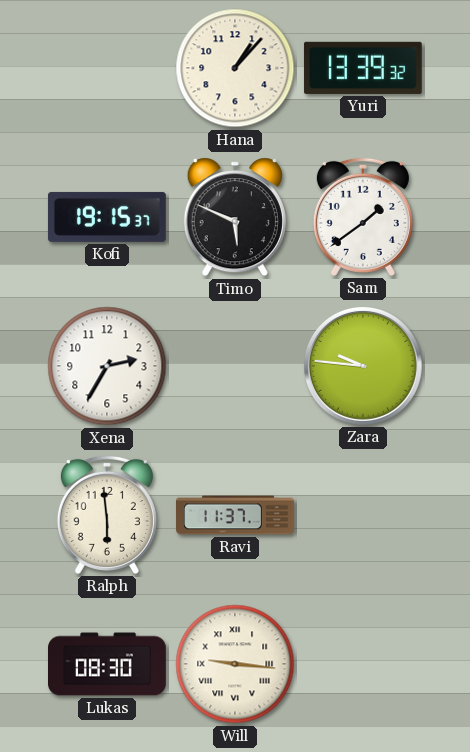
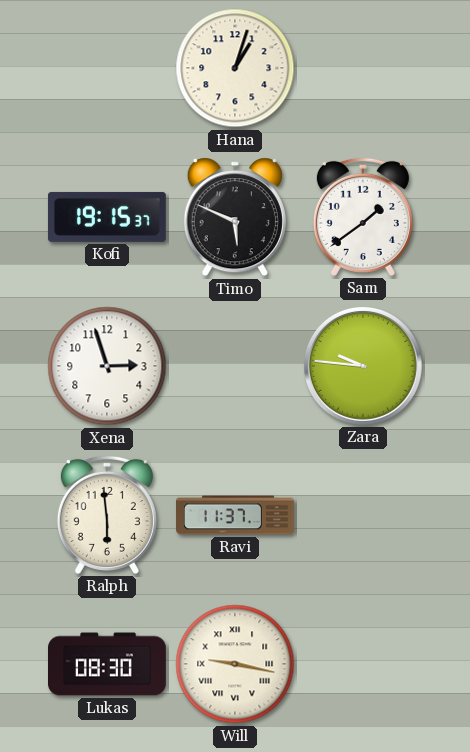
Hana: 1:07 -> 1:03
Yuri: 13:39 -> none
Xena: 2:35 -> 2:57
Will: 9:16 -> 9:17
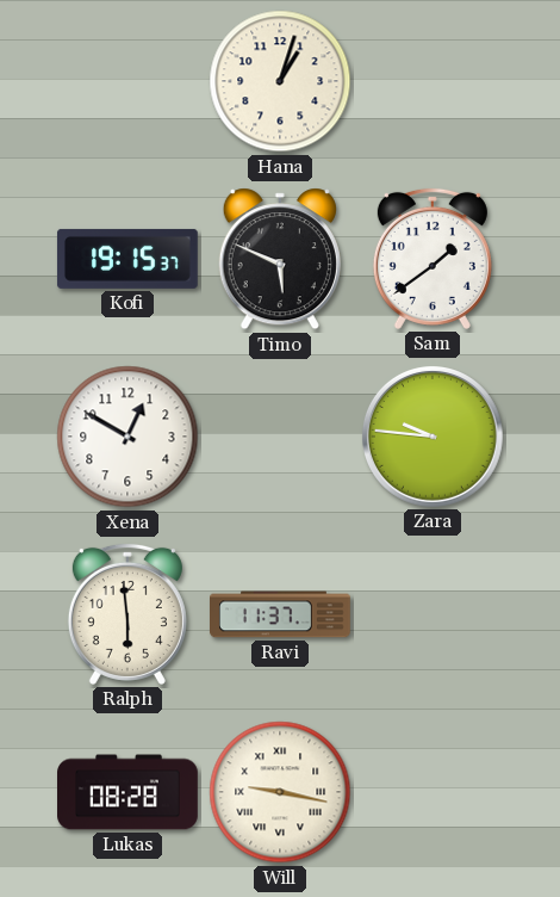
Xena: 2:57 -> 12:50
Lukas: 08:30 -> 08:28
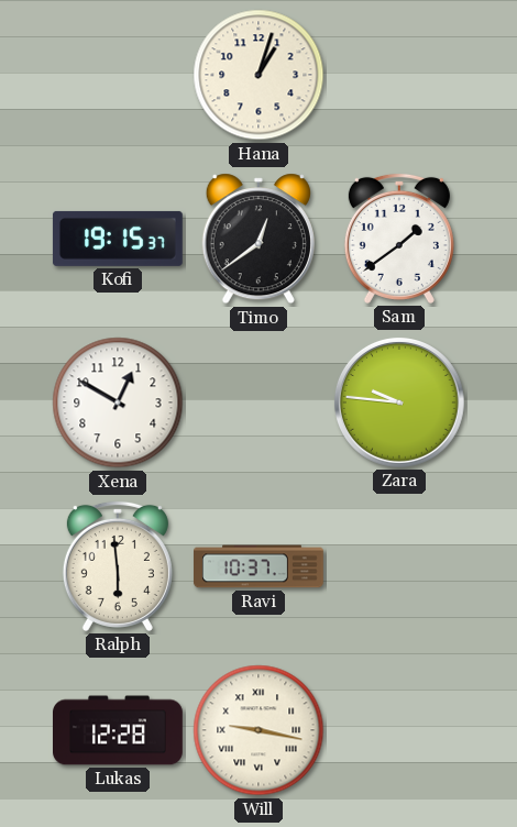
Timo: 5:49 -> 12:39
Ravi: 11:37 -> 10:37
Lukas: 08:28 -> 12:28
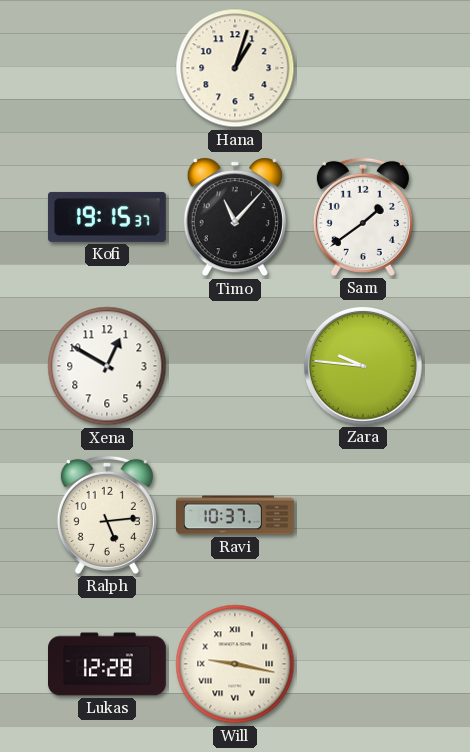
Timo: 12:39 -> 11:07
Ralph: 5:59 -> 5:14
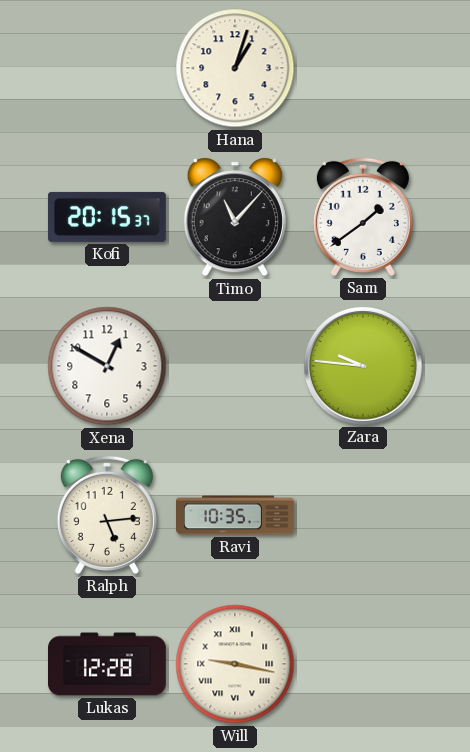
Kofi: 19:15 -> 20:15
Ravi: 10:37 -> 10:35
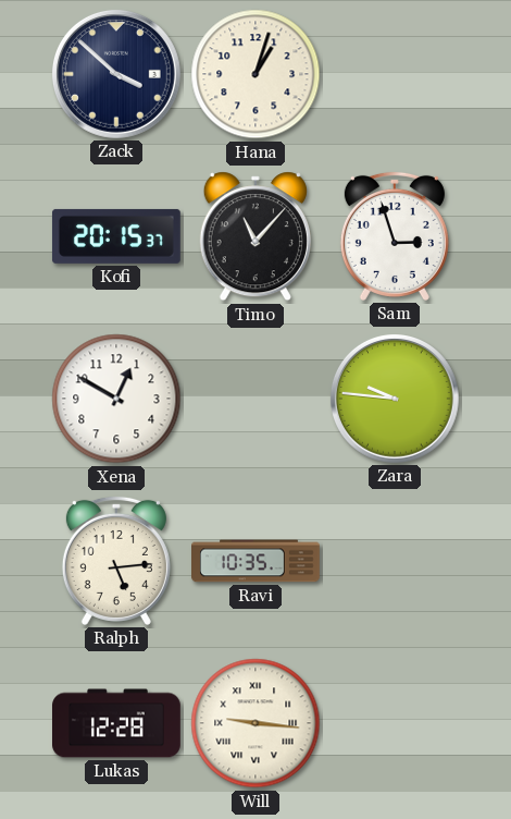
Zack: none -> 3:52
Sam: 1:39 -> 2:57
Will: 9:17 -> 9:16
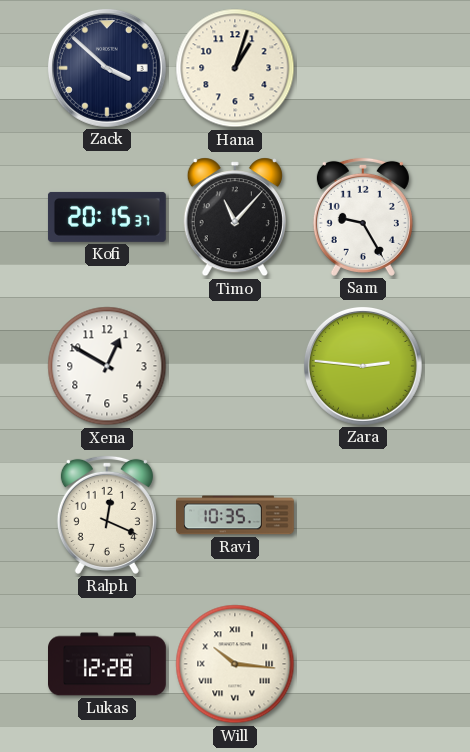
Sam: 2:57 -> 9:25
Zara: 9:46 -> 2:46
Ralph: 5:14 -> 12:19
Will: 9:16 -> 10:16
